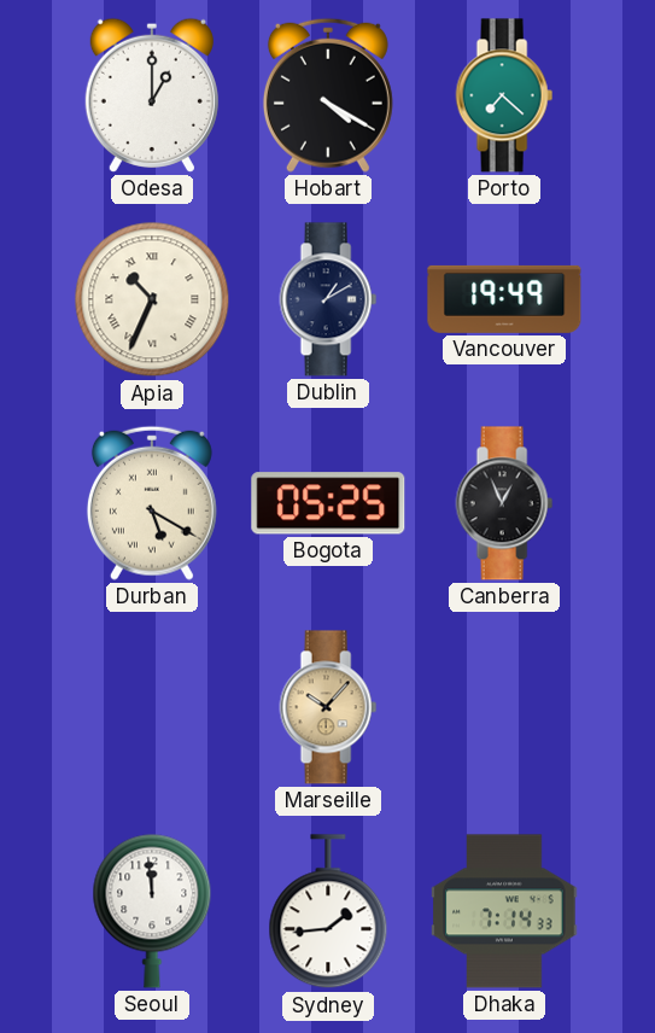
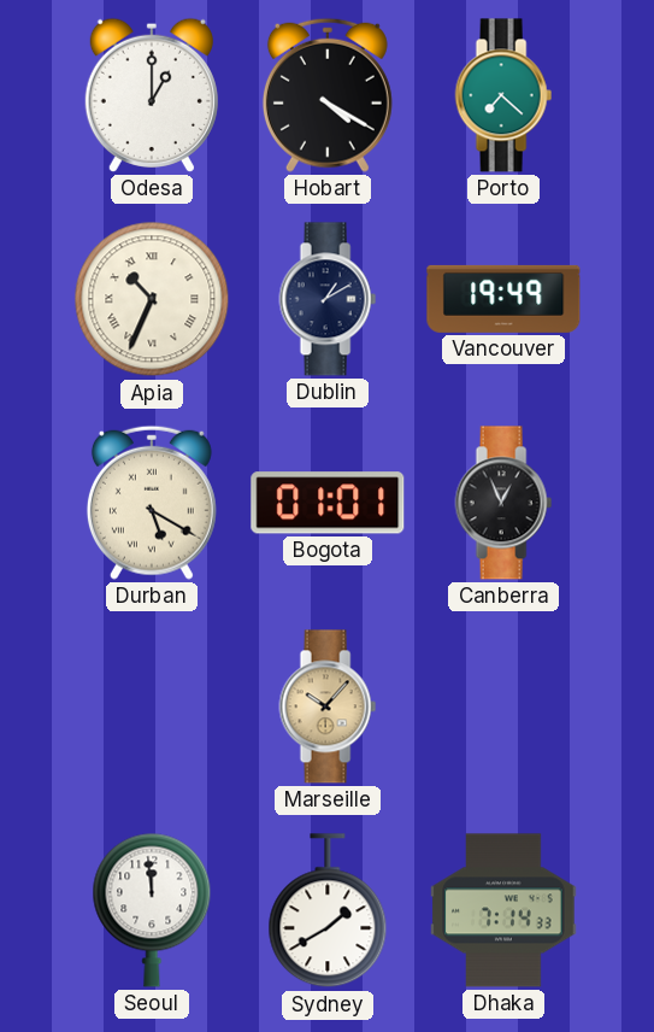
Bogota: 05:25 -> 01:01
Sydney: 1:44 -> 1:40
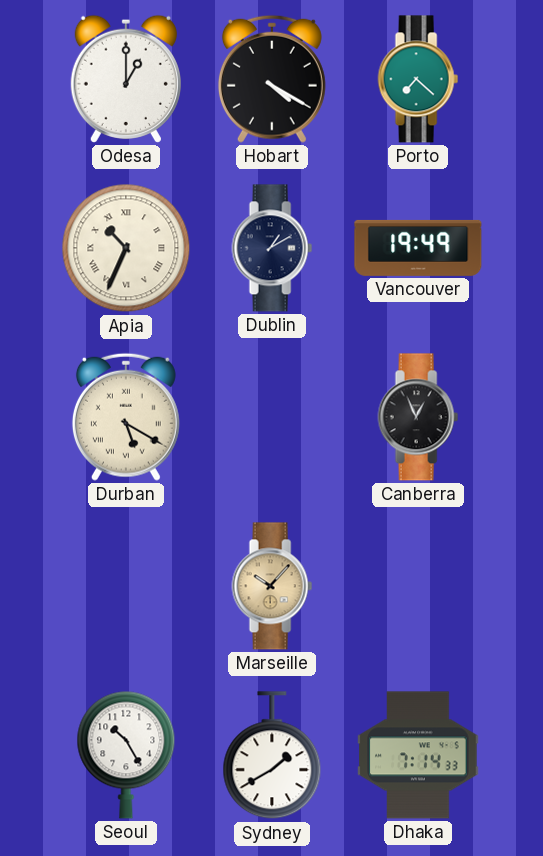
Bogota: 01:01 -> none
Seoul: 11:59 -> 10:25
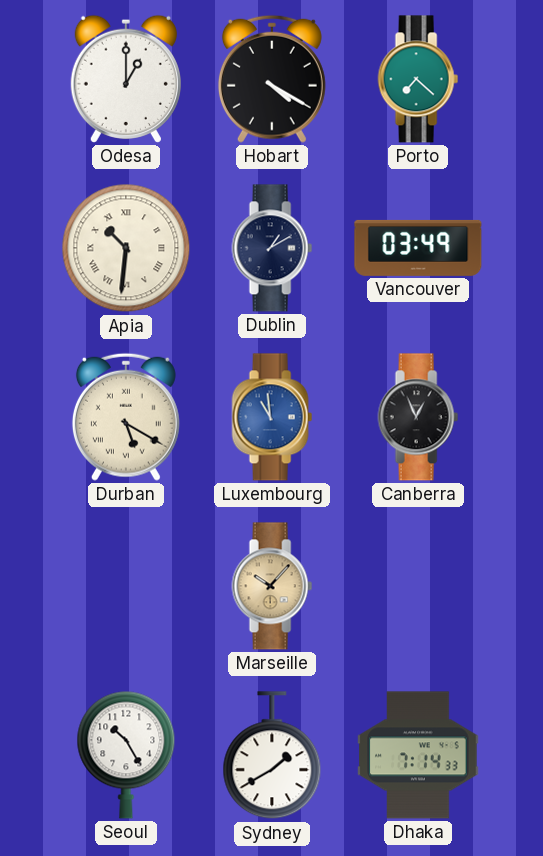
Apia: 10:34 -> 10:31
Vancouver: 19:49 -> 03:49
Luxembourg: none -> 10:59
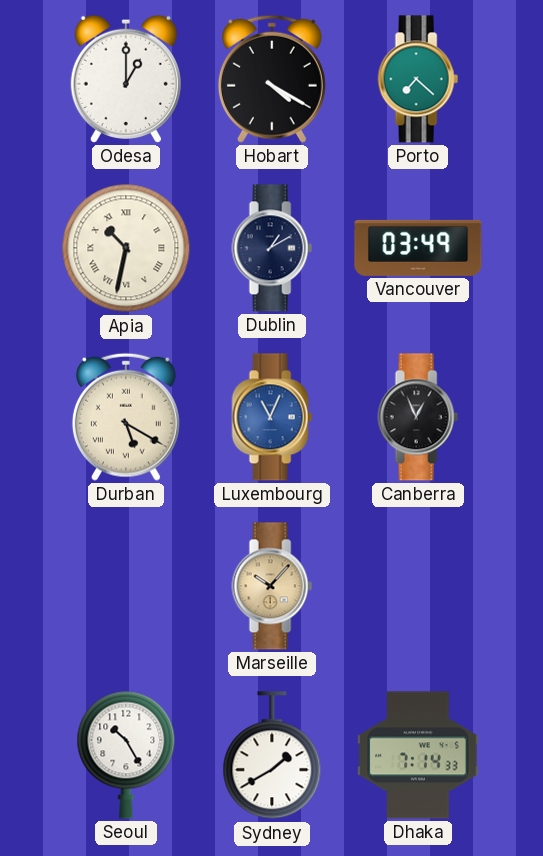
Apia: 10:31 -> 10:32
Luxembourg: 10:59 -> 11:04
